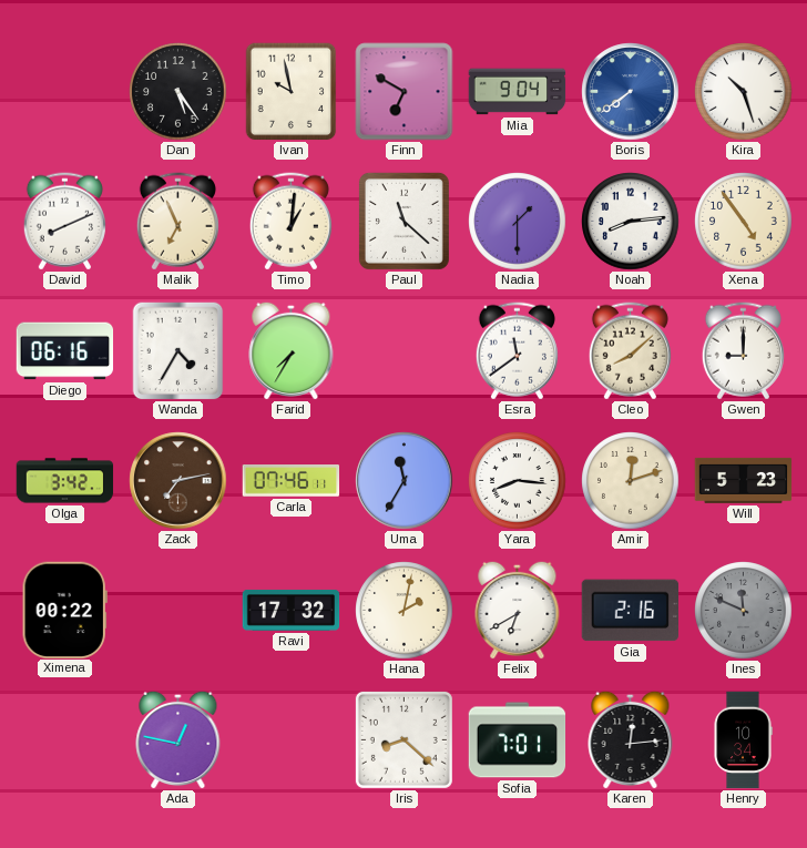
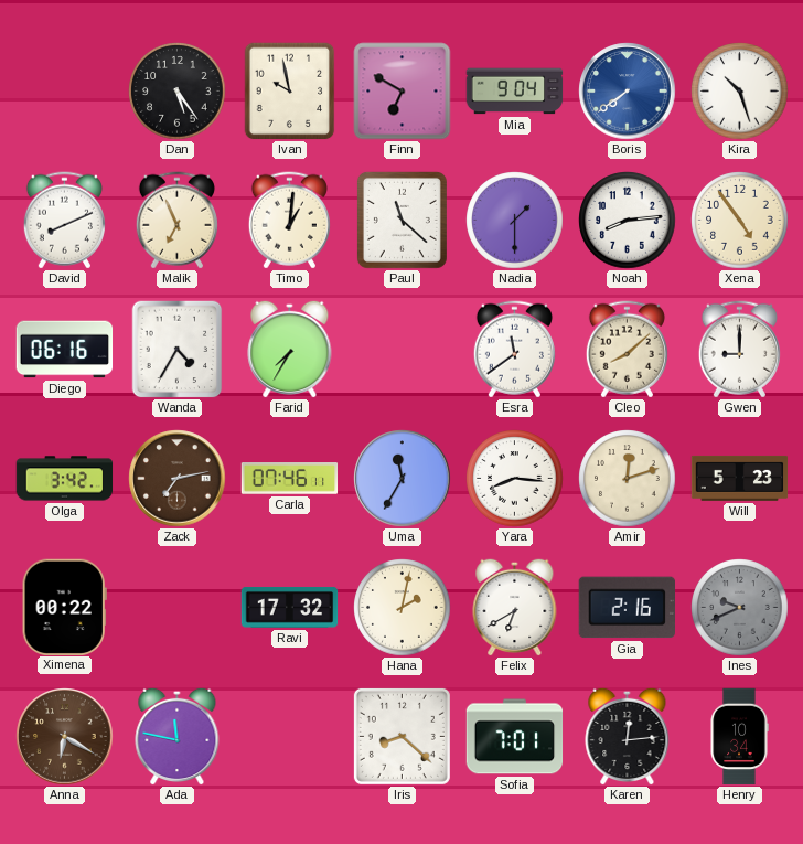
Ines: 11:49 -> 9:41
Anna: none -> 6:20
Ada: 12:47 -> 11:47
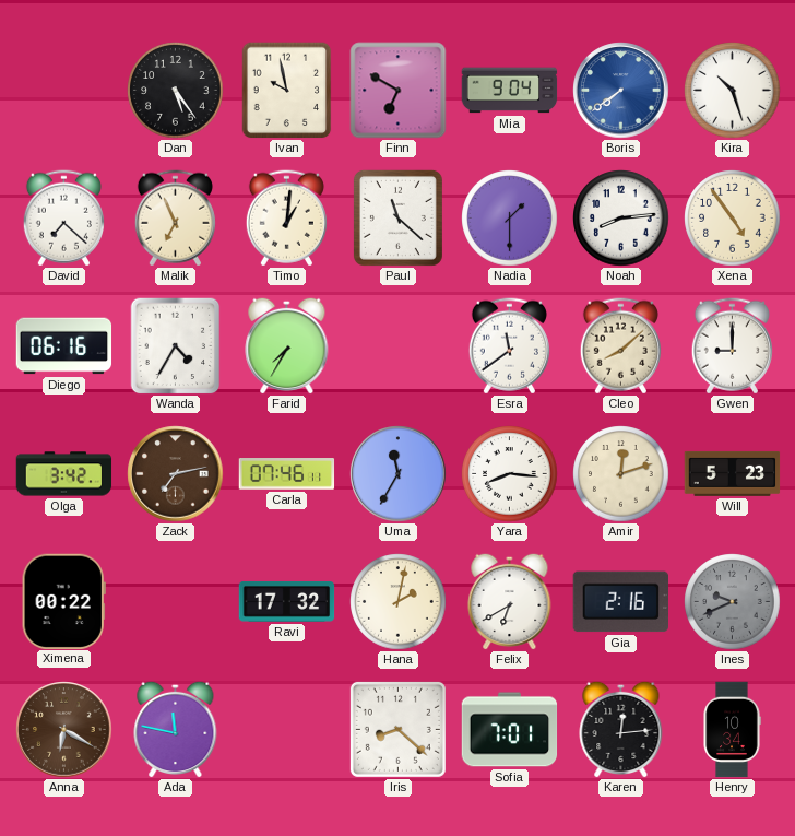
David: 8:11 -> 7:22
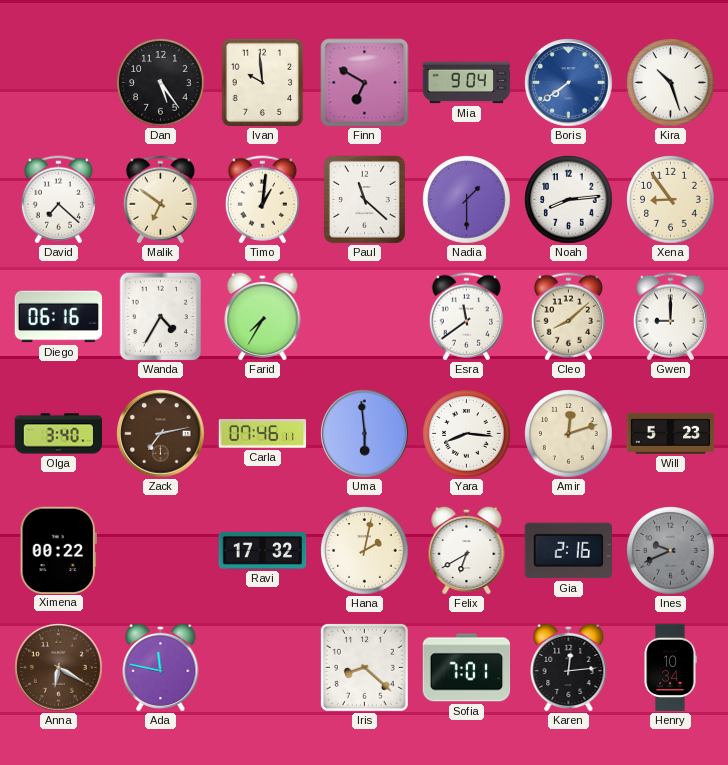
Ivan: 9:58 -> 9:59
Malik: 6:56 -> 6:51
Xena: 4:54 -> 8:54
Olga: 3:42 -> 3:40
Uma: 11:35 -> 5:59
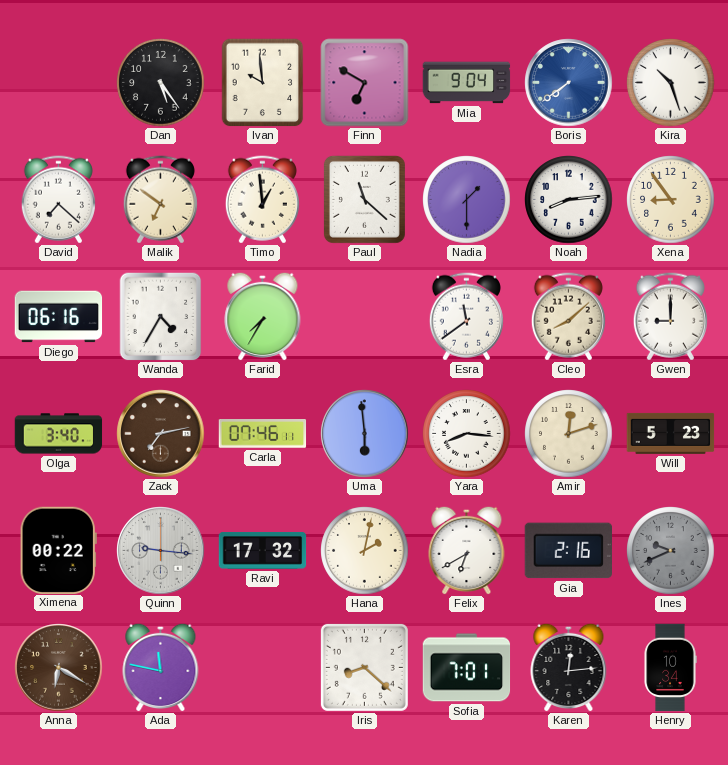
Timo: 1:01 -> 12:59
Quinn: none -> 9:16
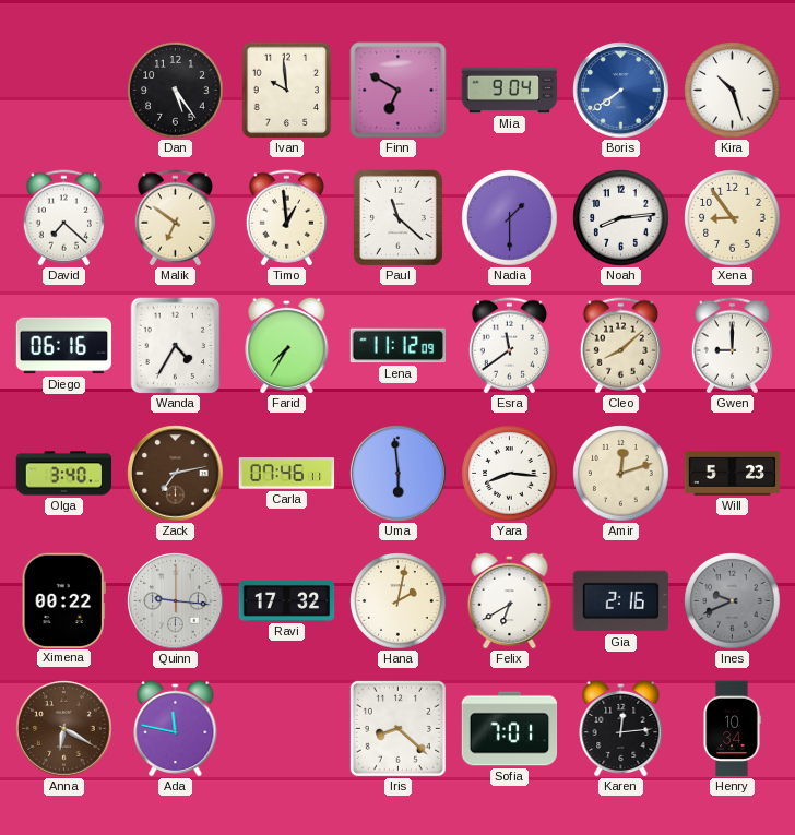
Lena: none -> 11:12
